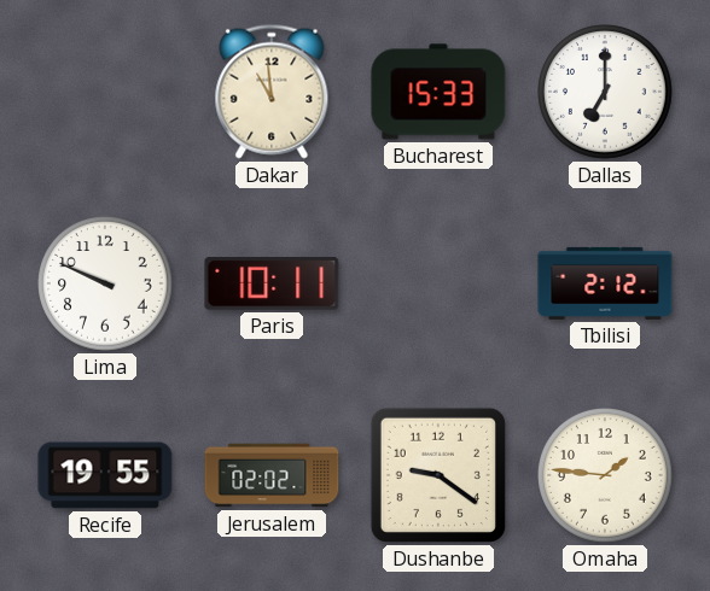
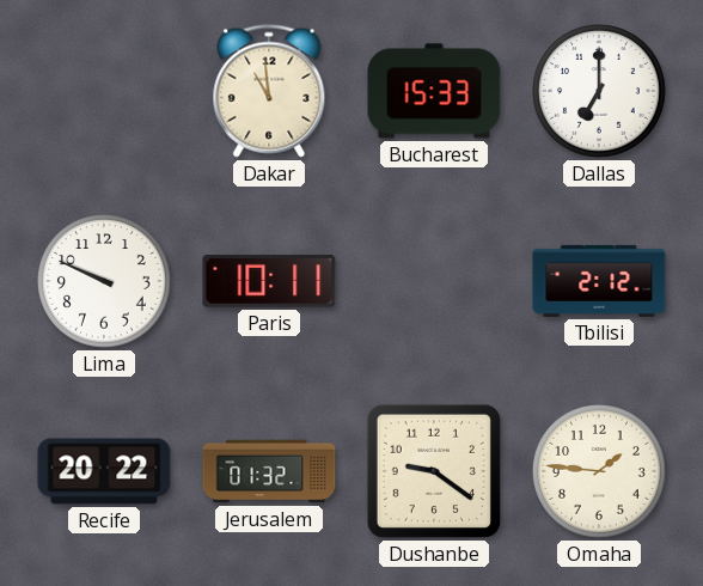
Recife: 19:55 -> 20:22
Jerusalem: 02:02 -> 01:32
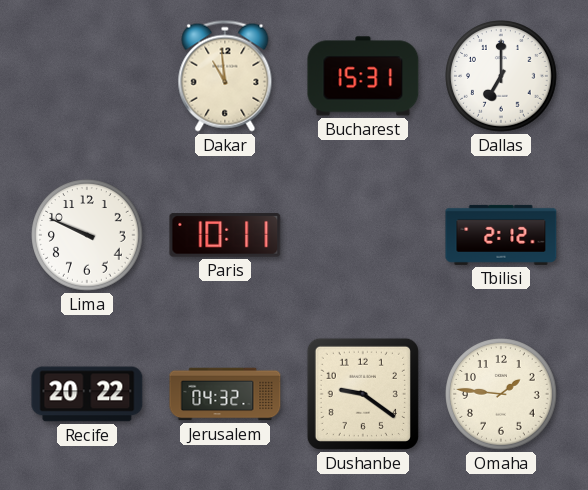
Bucharest: 15:33 -> 15:31
Jerusalem: 01:32 -> 04:32
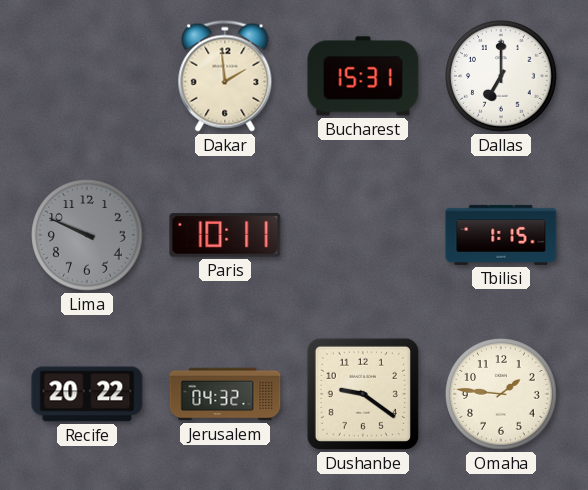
Dakar: 10:59 -> 1:59
Lima dial: white -> grey
Tbilisi: 2:12 -> 1:15
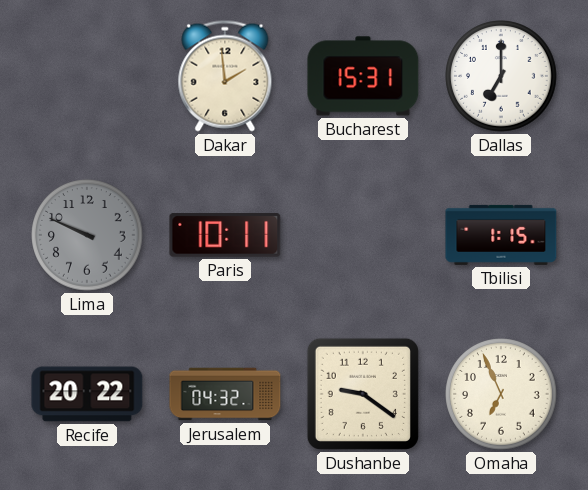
Omaha: 1:46 -> 6:56
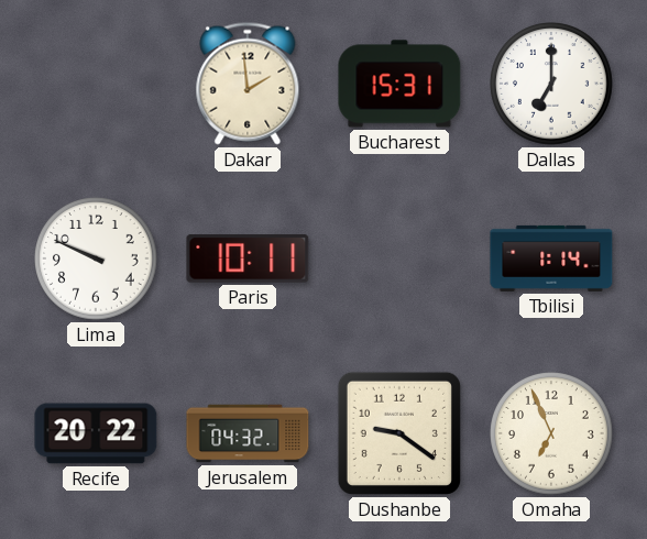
Lima dial: grey -> white
Tbilisi: 1:15 -> 1:14
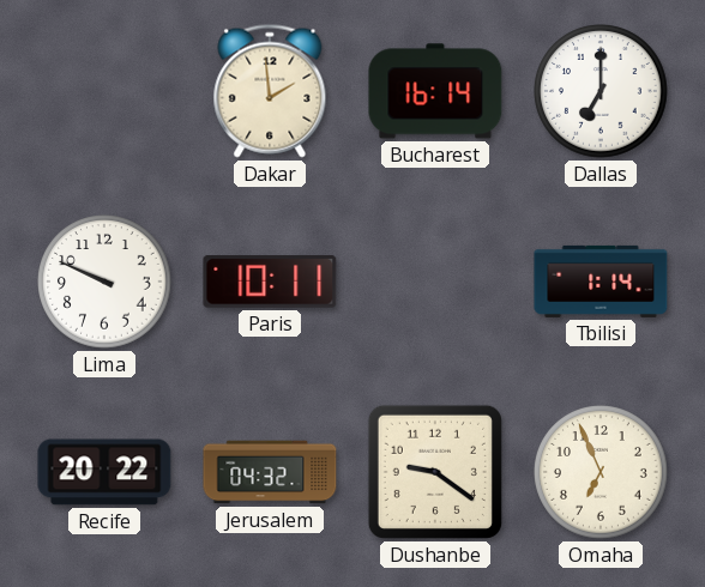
Bucharest: 15:31 -> 16:14
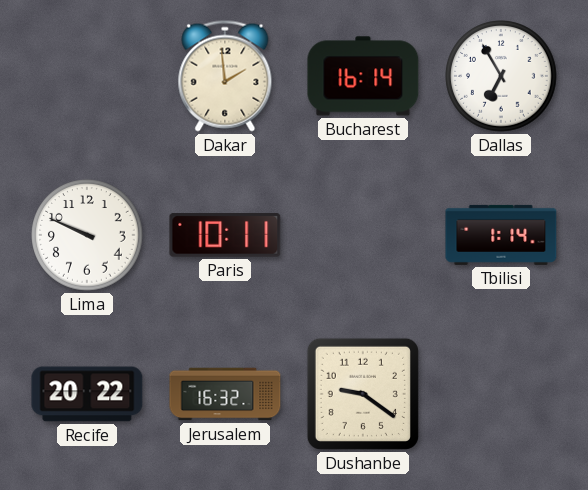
Dallas: 7:00 -> 6:55
Jerusalem: 04:32 -> 16:32
Omaha: 6:56 -> none
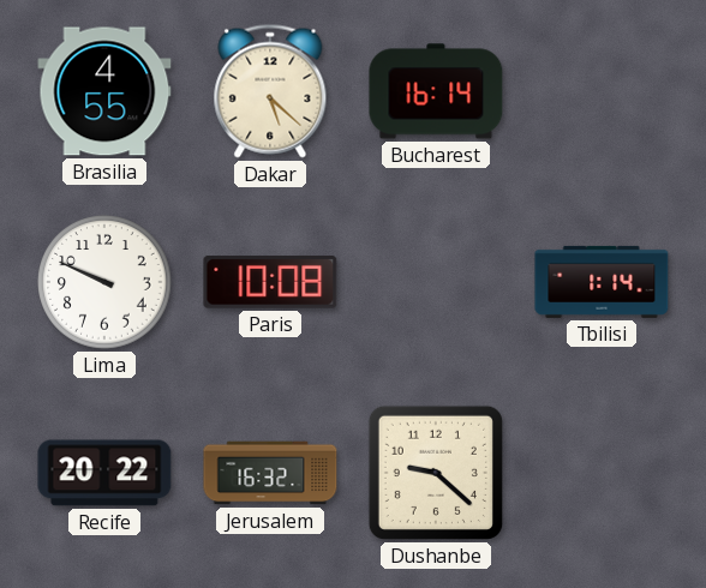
Brasilia: none -> 4:55
Dakar: 1:59 -> 5:22
Dallas: 6:55 -> none
Paris: 10:11 -> 10:08
Dushanbe: 9:21 -> 9:22
